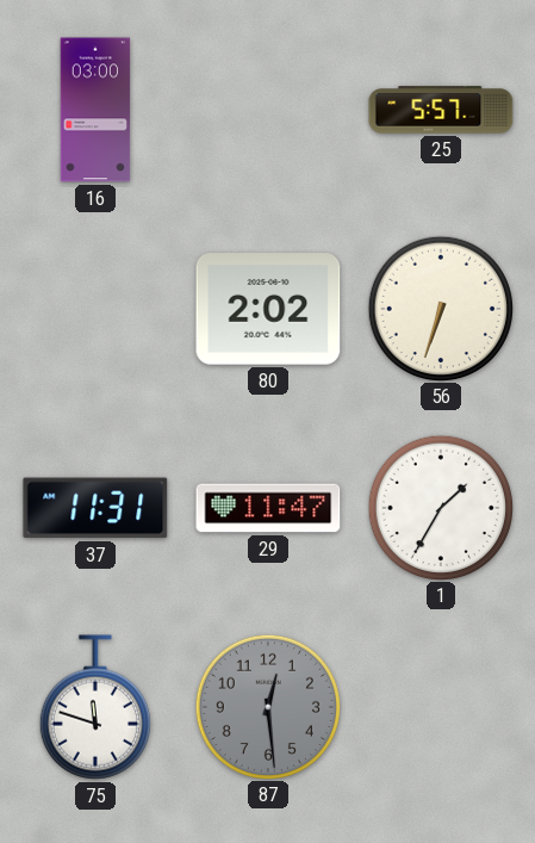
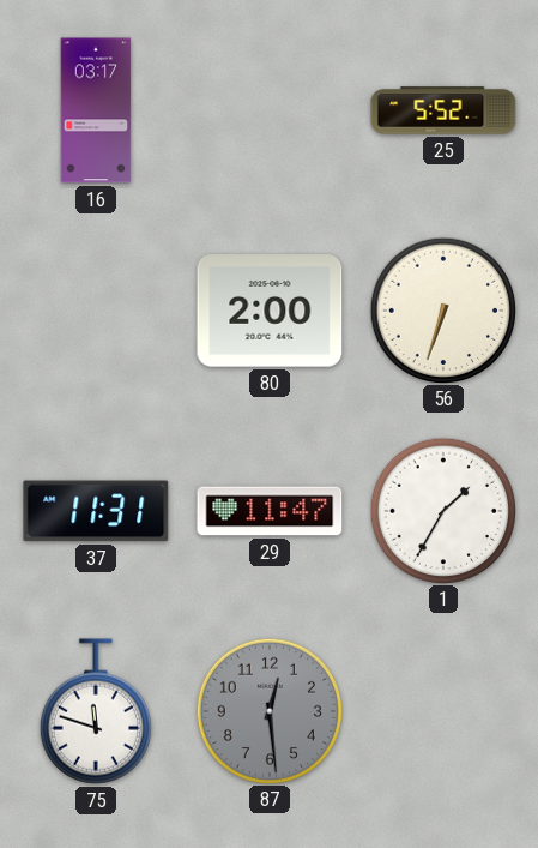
16: 03:00 -> 03:17
25: 5:57 -> 5:52
80: 2:02 -> 2:00
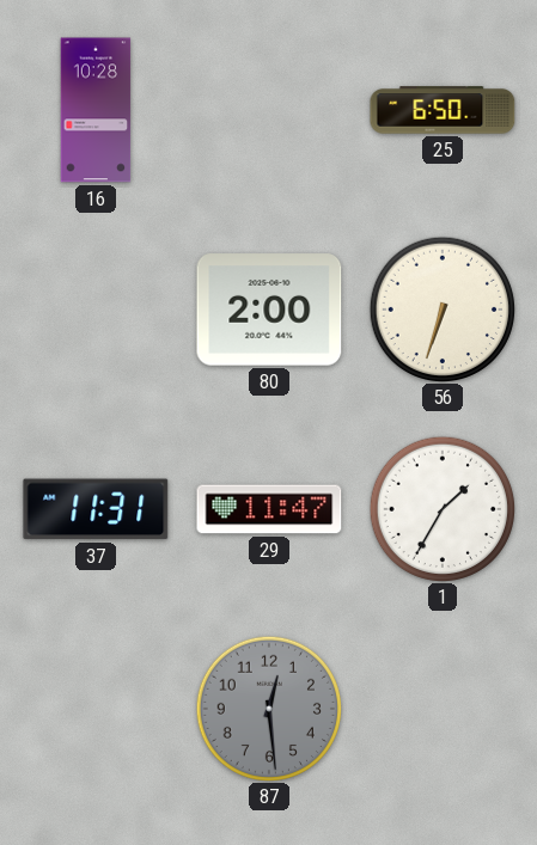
16: 03:17 -> 10:28
25: 5:52 -> 6:50
75: 11:48 -> none
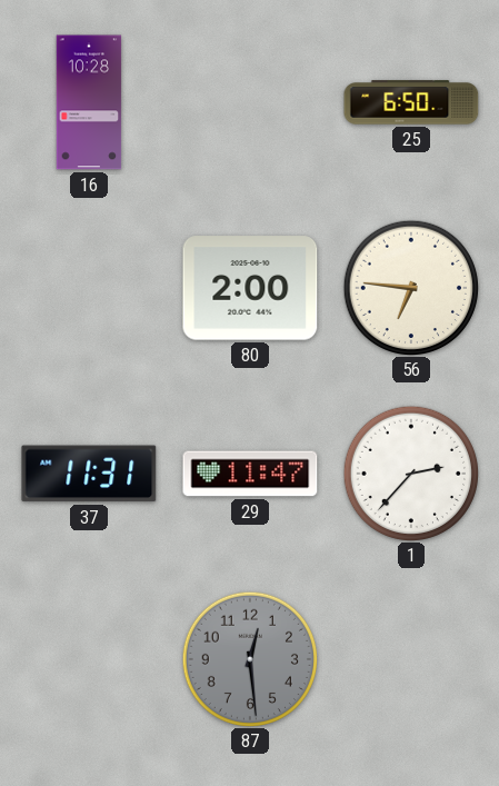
56: 6:33 -> 6:46
1: 1:35 -> 2:37
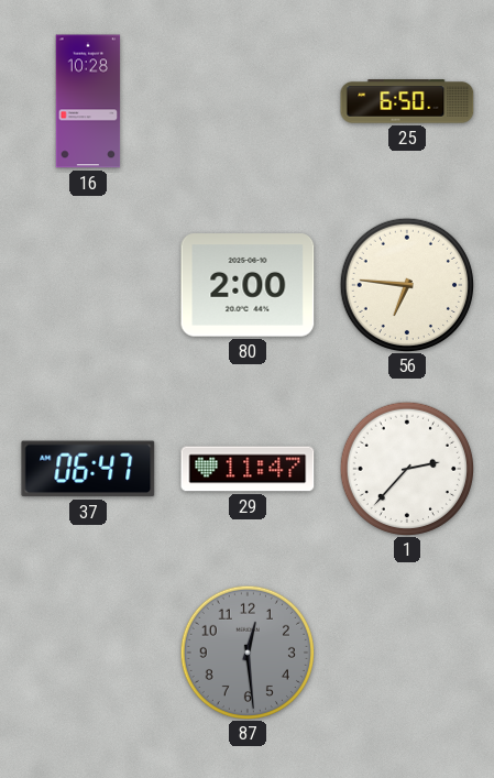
37: 11:31 -> 06:47
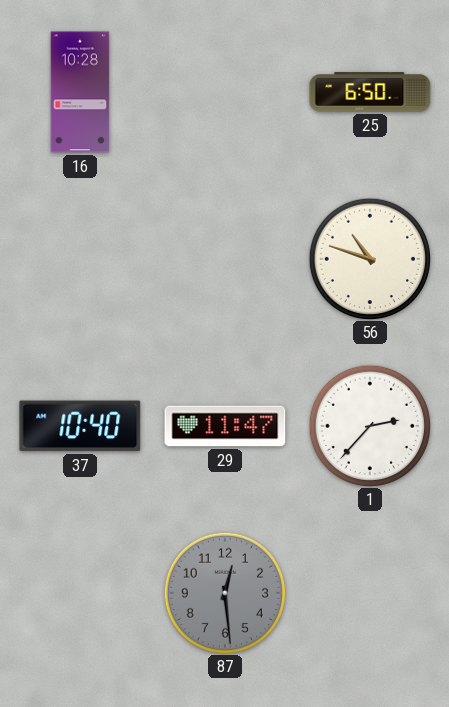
80: 2:00 -> none
56: 6:46 -> 10:48
37: 06:47 -> 10:40
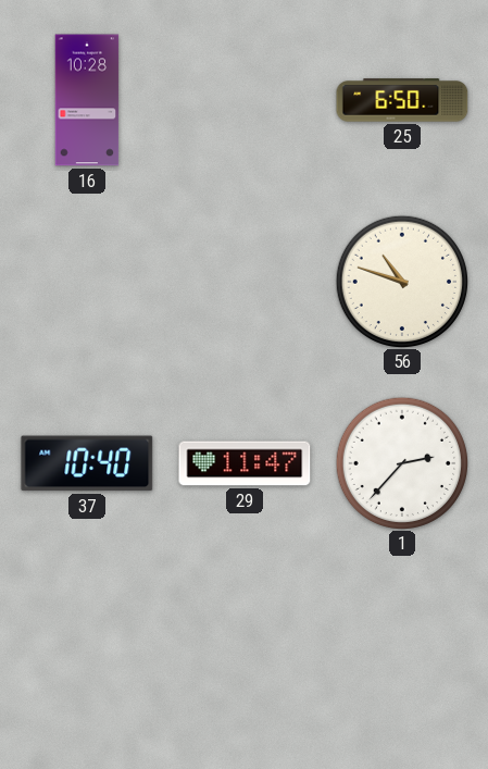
87: 12:29 -> none
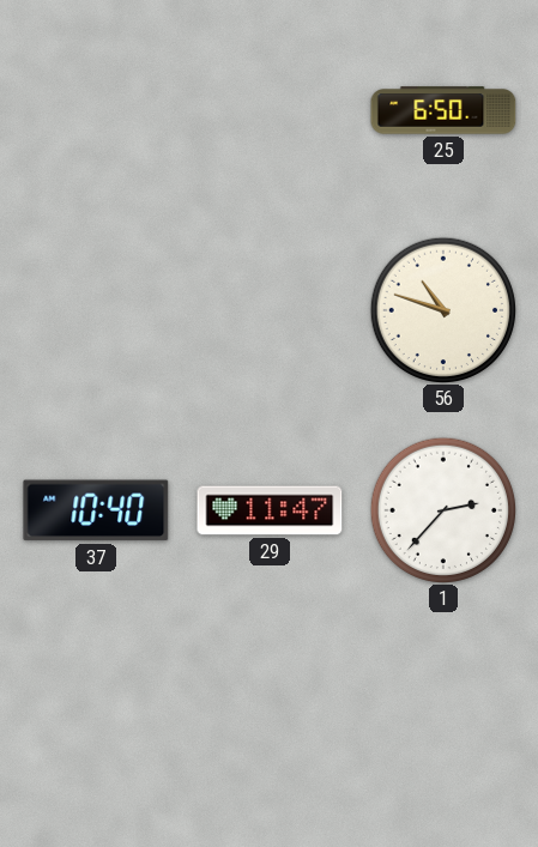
16: 10:28 -> none
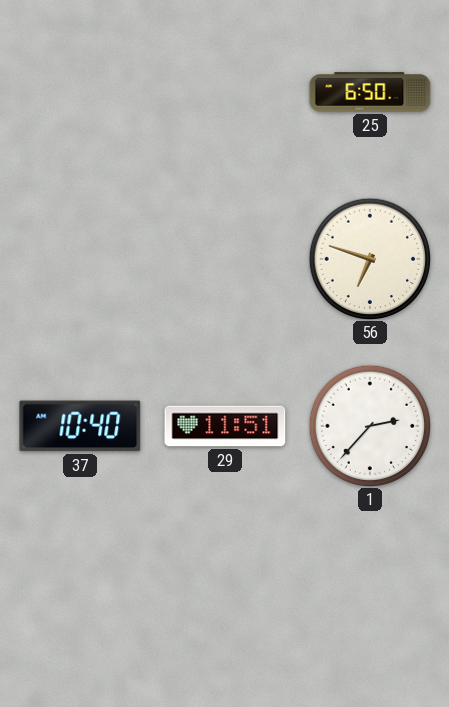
56: 10:48 -> 6:48
29: 11:47 -> 11:51
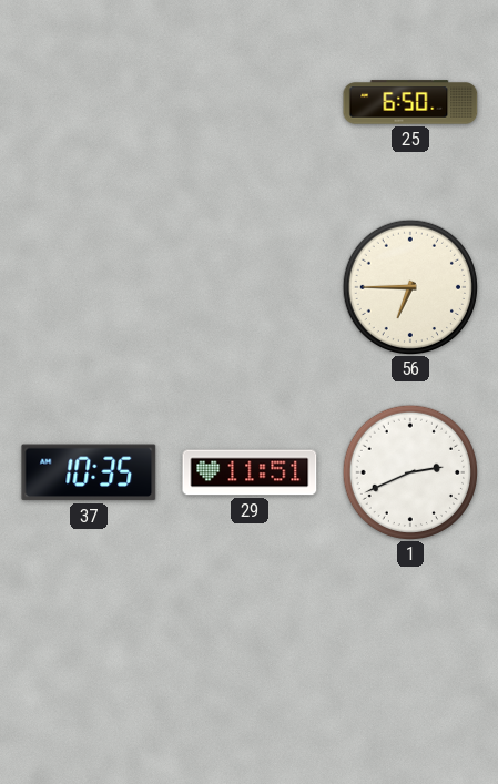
56: 6:48 -> 6:45
37: 10:40 -> 10:35
1: 2:37 -> 2:41
